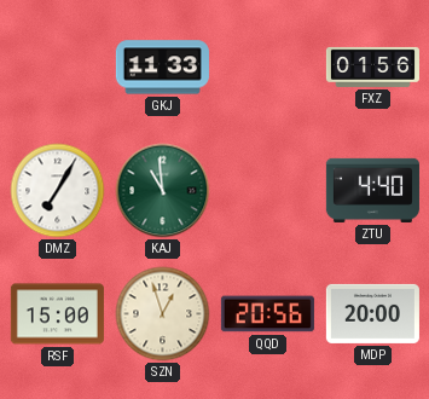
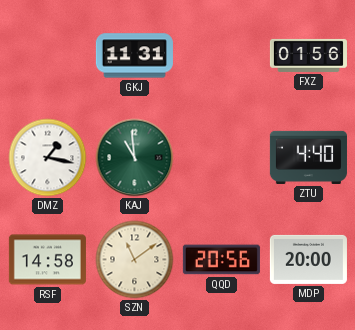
GKJ: 11:33 -> 11:31
DMZ: 7:05 -> 1:17
RSF: 15:00 -> 14:58
SZN: 12:57 -> 11:09
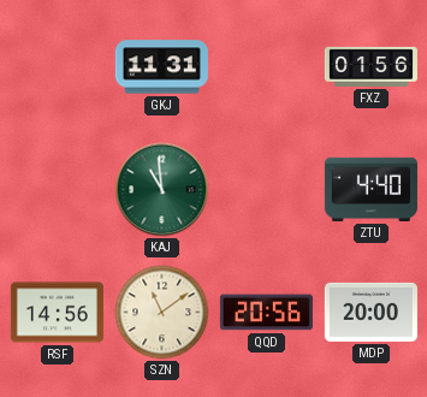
DMZ: 1:17 -> none
RSF: 14:58 -> 14:56
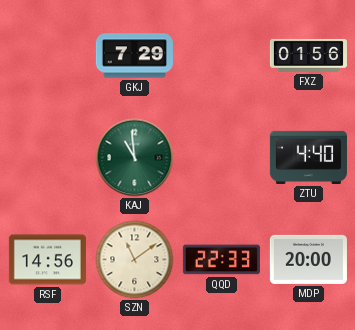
GKJ: 11:31 -> 7:29
QQD: 20:56 -> 22:33
